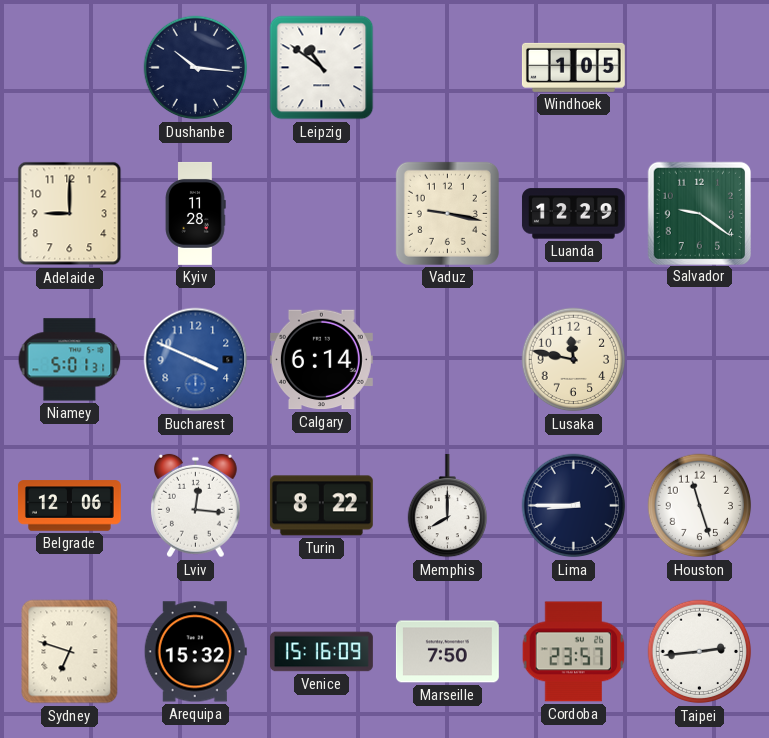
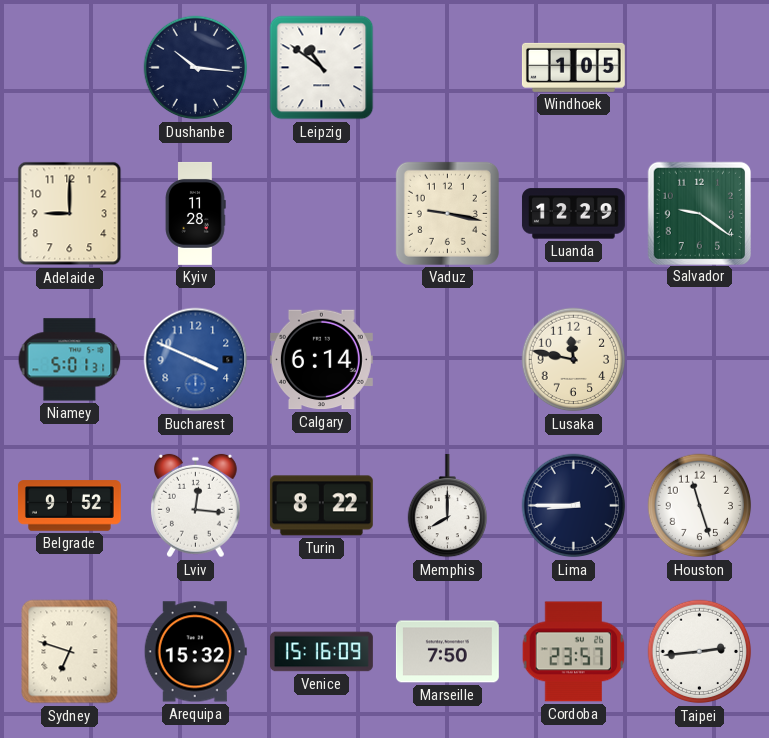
Belgrade: 12:06 -> 9:52
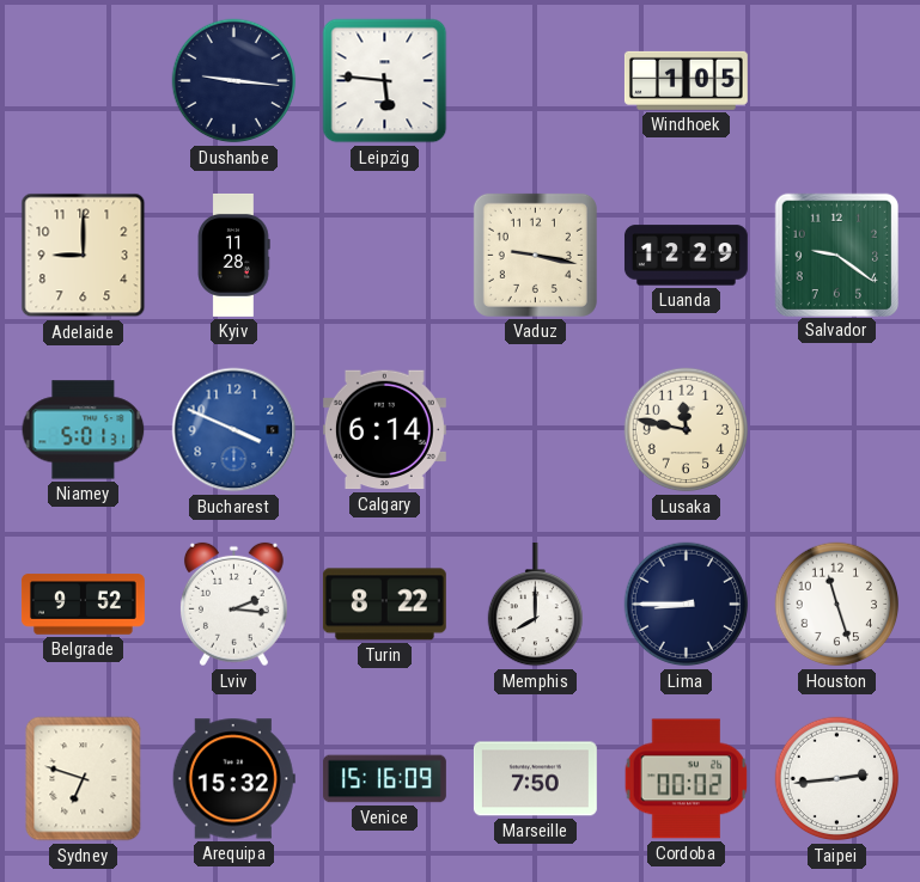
Dushanbe: 10:16 -> 9:16
Leipzig: 10:51 -> 5:46
Lviv: 12:16 -> 2:16
Cordoba: 23:57 -> 00:02
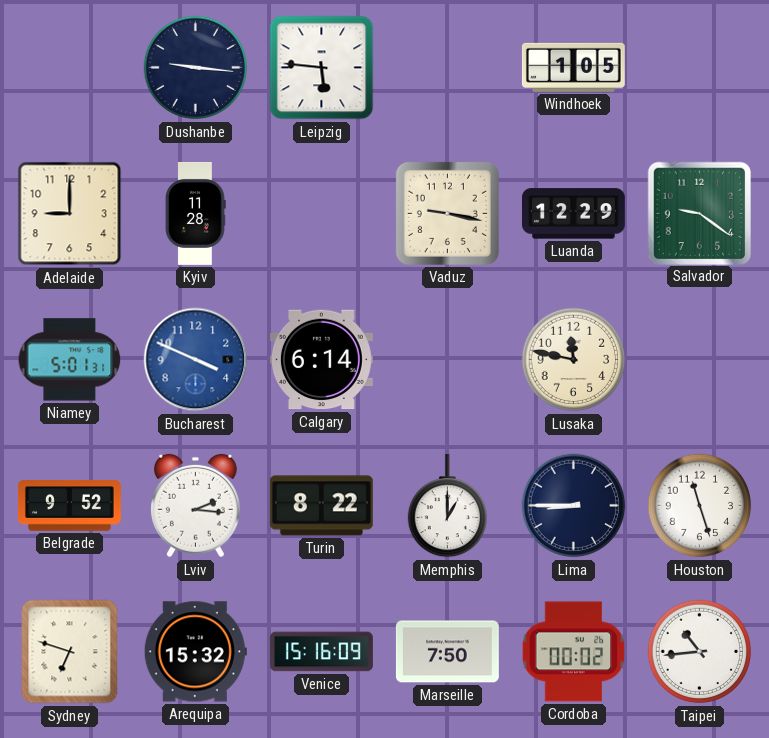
Memphis: 8:00 -> 1:00
Taipei: 2:44 -> 10:44
